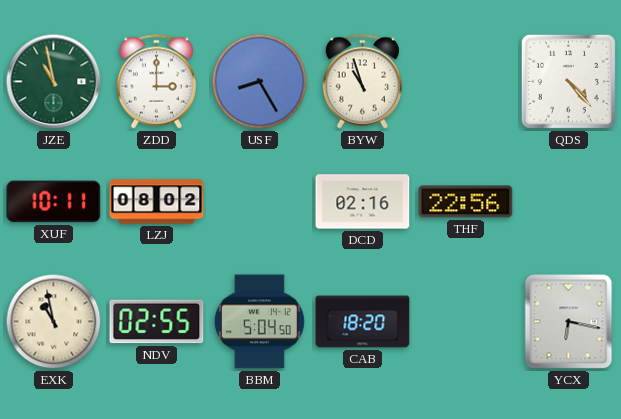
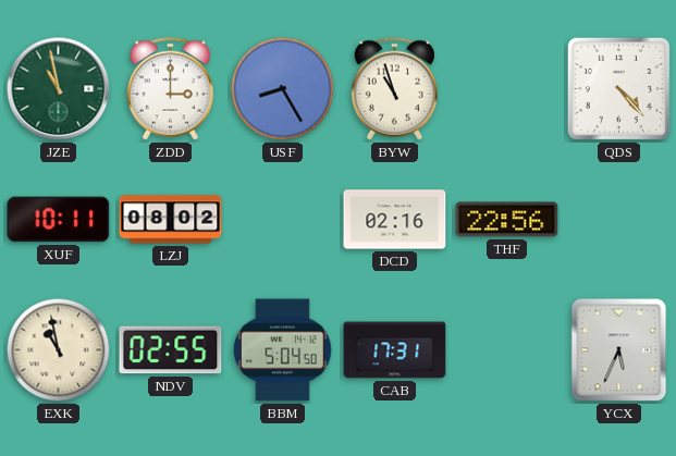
CAB: 18:20 -> 17:31
YCX: 6:17 -> 5:34
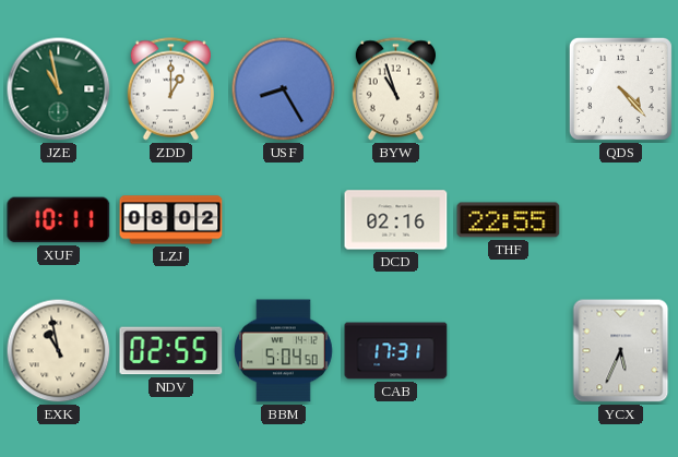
ZDD: 3:00 -> 1:00
THF: 22:56 -> 22:55
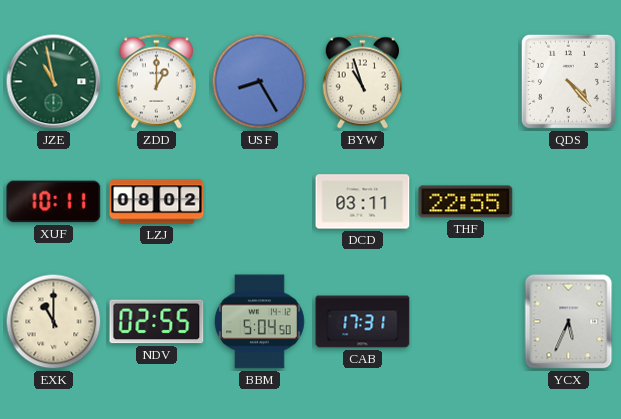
DCD: 02:16 -> 03:11
EXK: 10:58 -> 11:00
